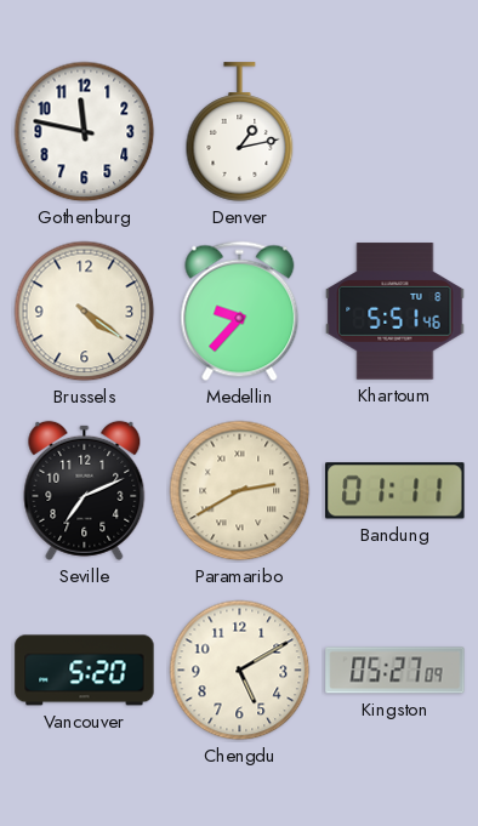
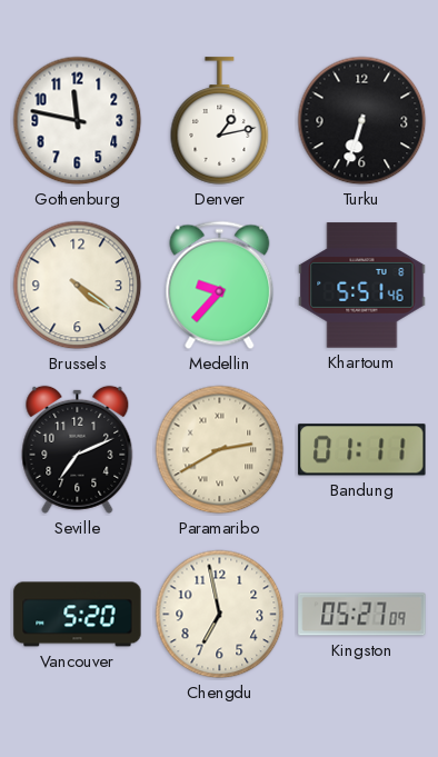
Turku: none -> 6:33
Chengdu: 5:10 -> 6:58
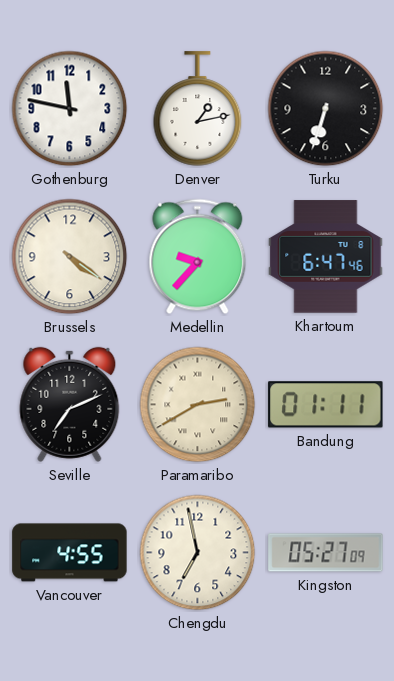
Khartoum: 5:51 -> 6:47
Vancouver: 5:20 -> 4:55
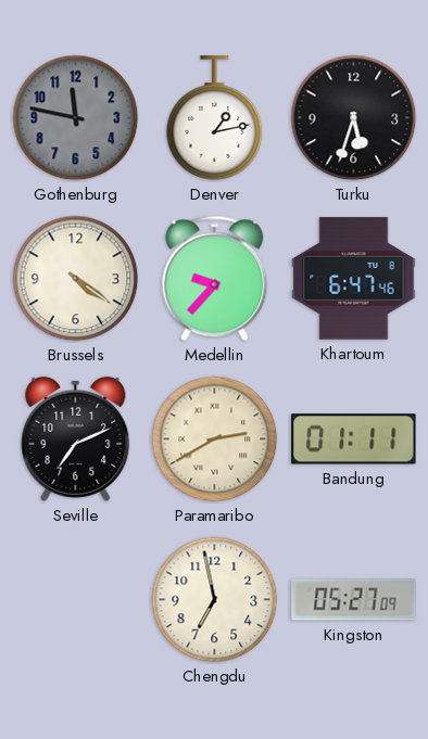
Gothenburg dial: white -> grey
Turku: 6:33 -> 5:33
Vancouver: 4:55 -> none
